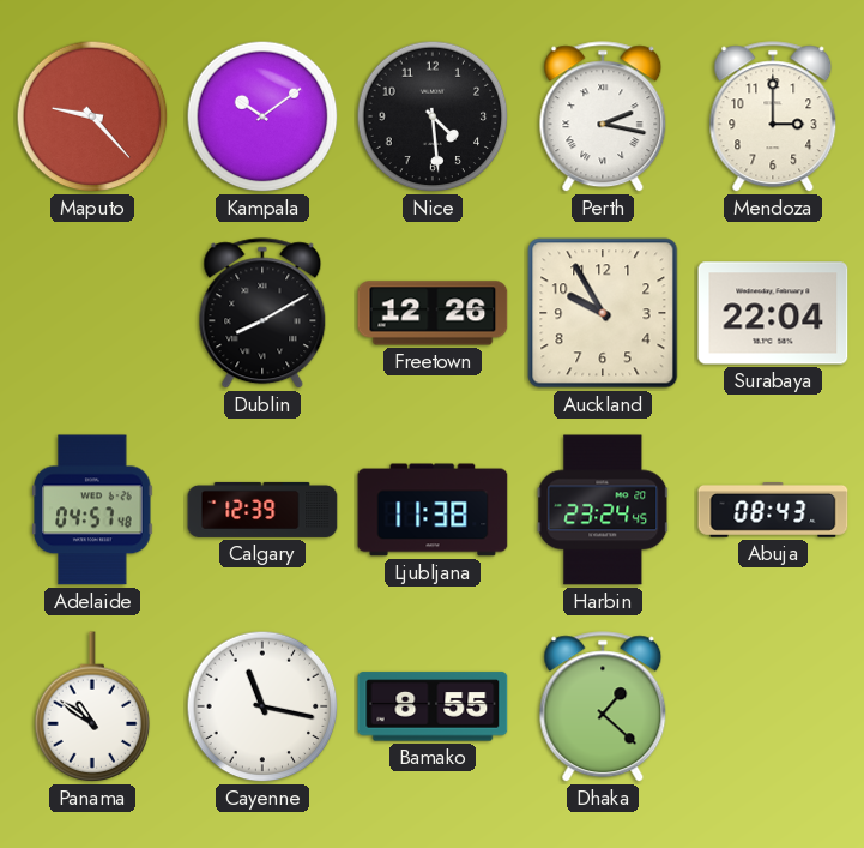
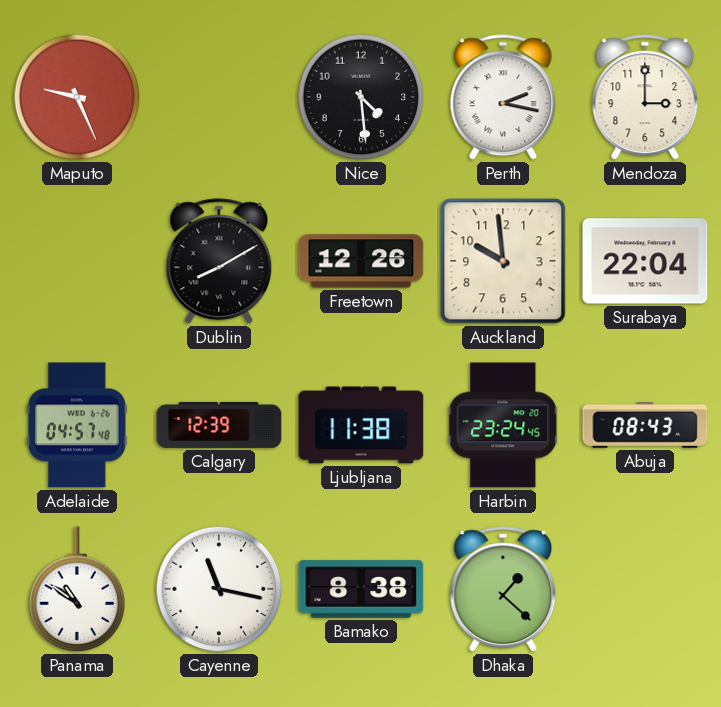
Maputo: 9:23 -> 9:26
Kampala: 10:09 -> none
Auckland: 9:55 -> 9:59
Bamako: 8:55 -> 8:38
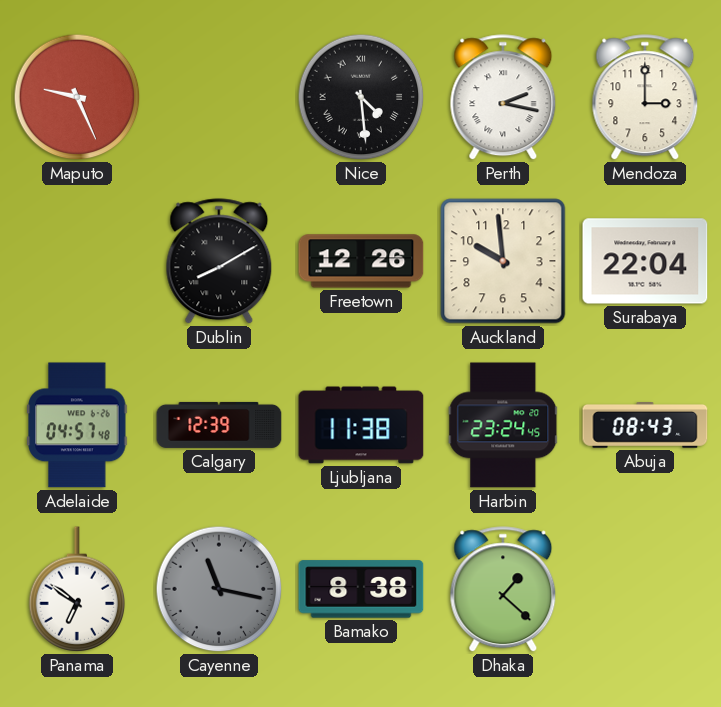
Nice numerals: Arabic -> Roman
Panama: 10:51 -> 6:51
Cayenne dial: white -> grey
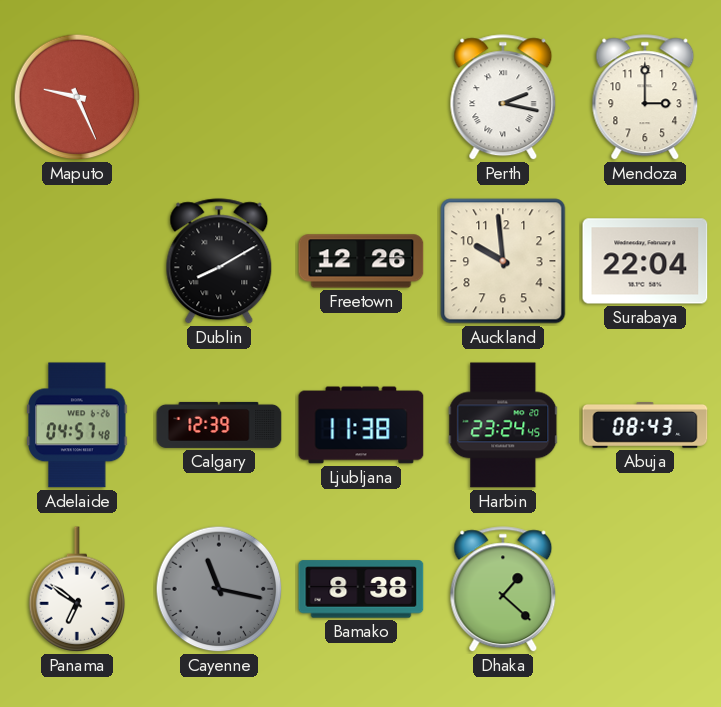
Nice: 4:29 -> none
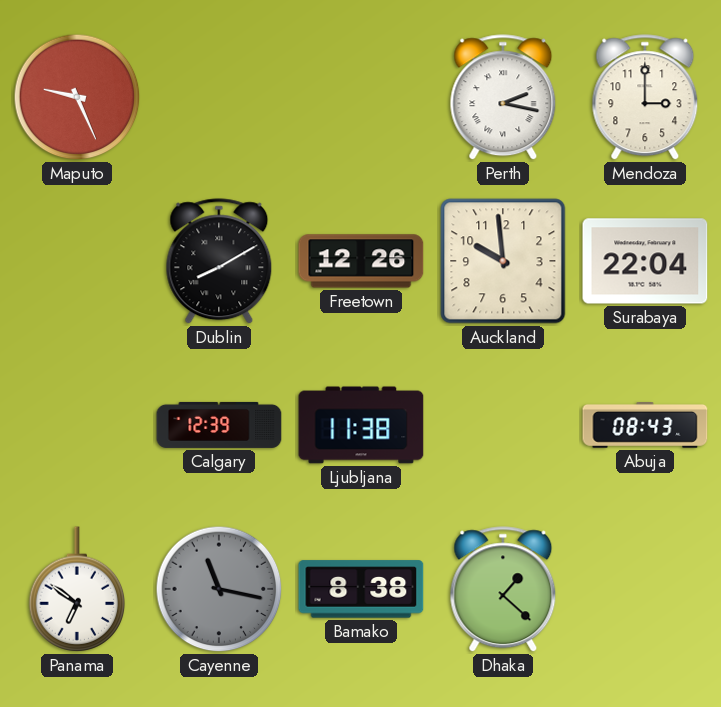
Adelaide: 04:57 -> none
Harbin: 23:24 -> none
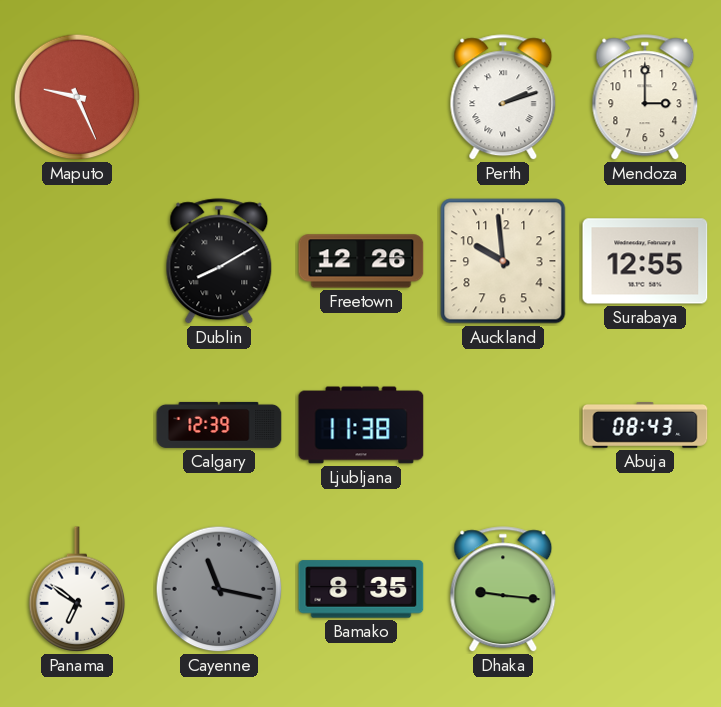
Perth: 2:17 -> 2:12
Surabaya: 22:04 -> 12:55
Bamako: 8:38 -> 8:35
Dhaka: 1:22 -> 9:16
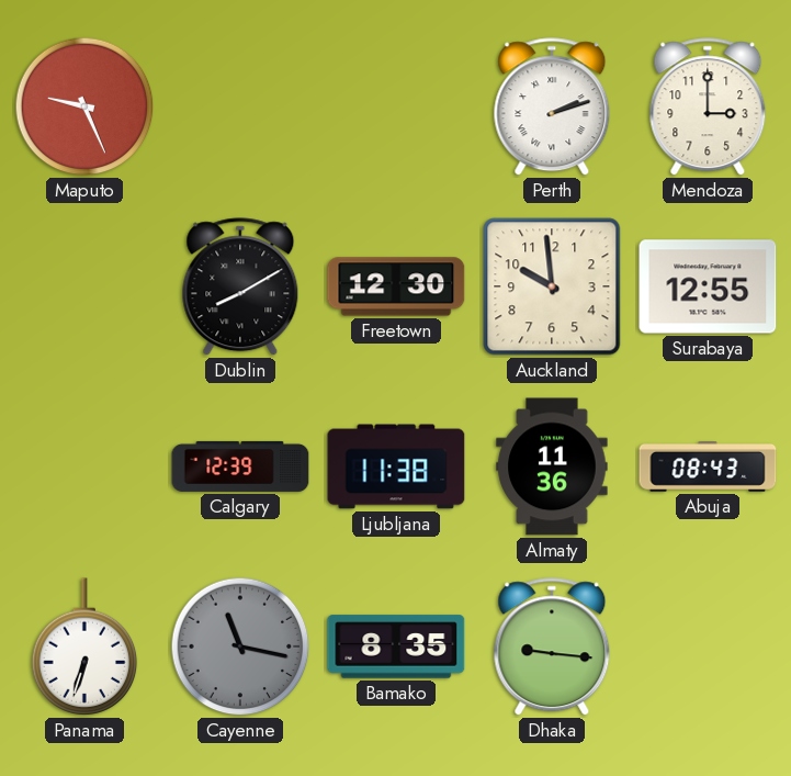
Freetown: 12:26 -> 12:30
Almaty: none -> 11:36
Panama: 6:51 -> 6:33
